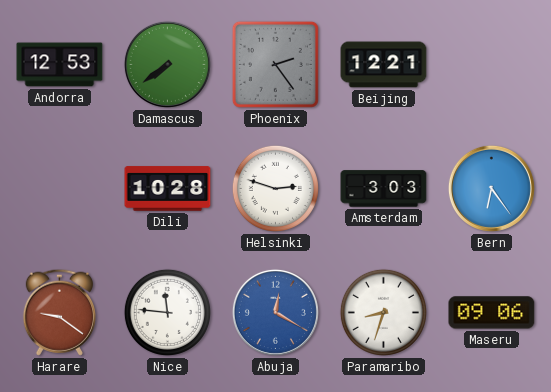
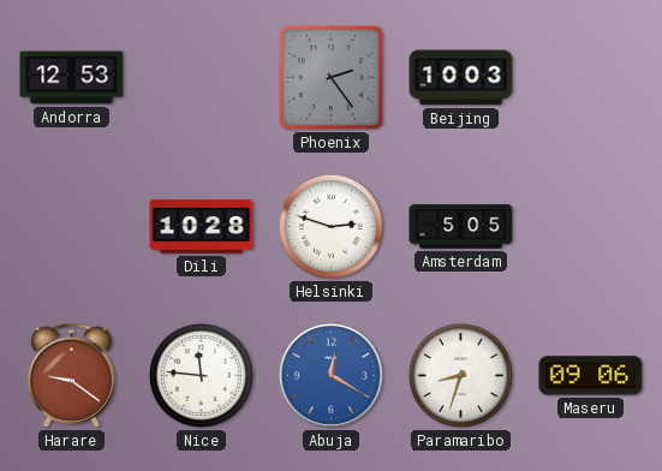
Damascus: 7:39 -> none
Beijing: 12:21 -> 10:03
Amsterdam: 3:03 -> 5:05
Bern: 6:24 -> none
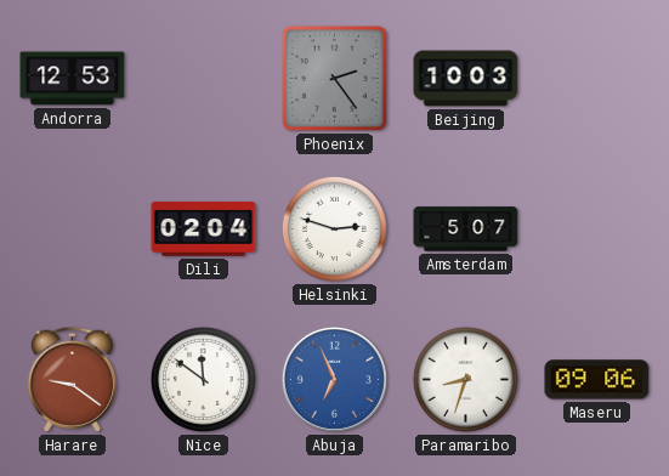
Dili: 10:28 -> 02:04
Amsterdam: 5:05 -> 5:07
Nice: 11:46 -> 11:51
Abuja: 12:20 -> 6:56
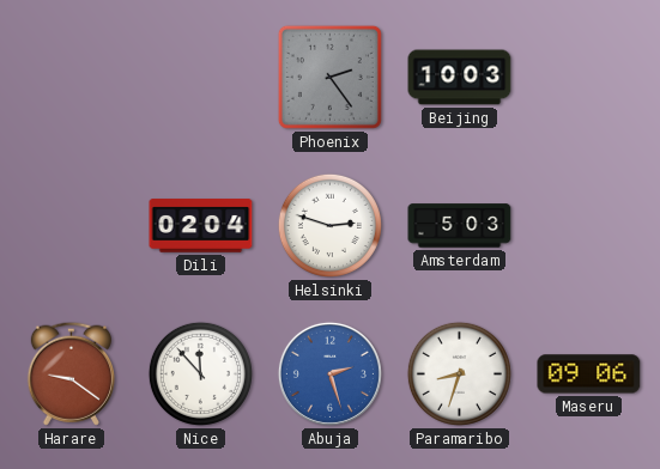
Andorra: 12:53 -> none
Amsterdam: 5:07 -> 5:03
Nice: 11:51 -> 11:53
Abuja: 6:56 -> 2:27
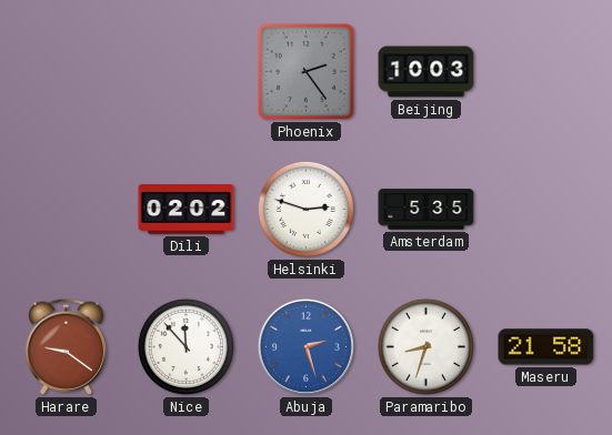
Dili: 02:04 -> 02:02
Amsterdam: 5:03 -> 5:35
Maseru: 09:06 -> 21:58
